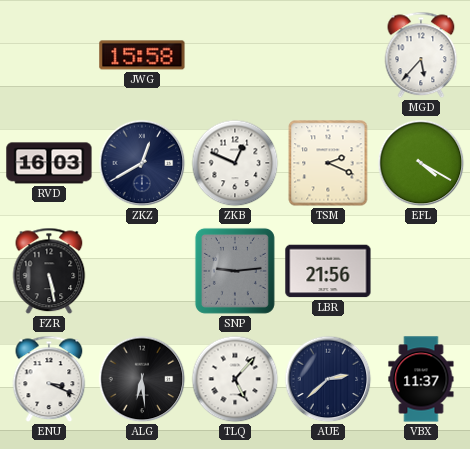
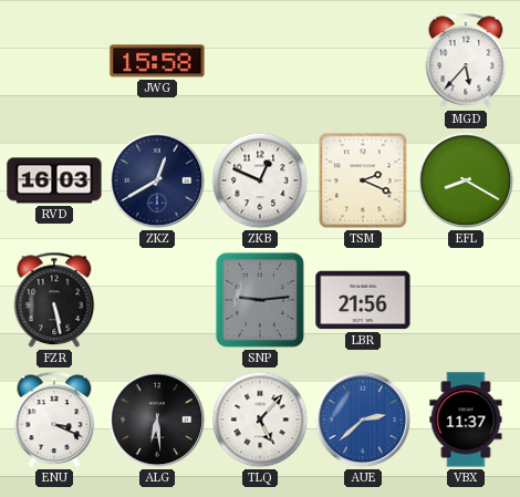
EFL: 4:20 -> 8:20
AUE dial: navy -> blue
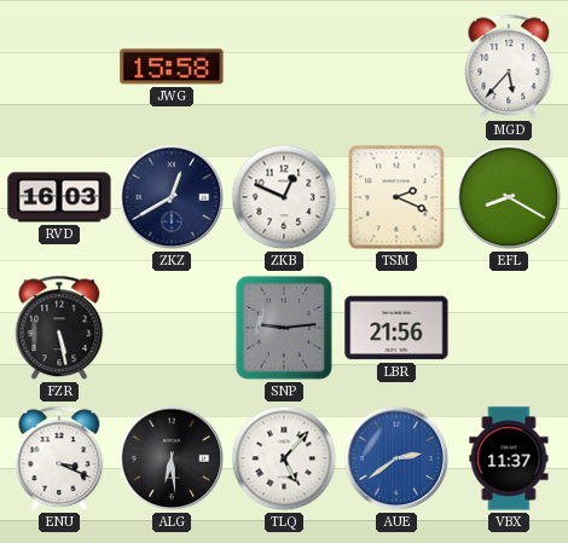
AUE: 2:38 -> 2:39
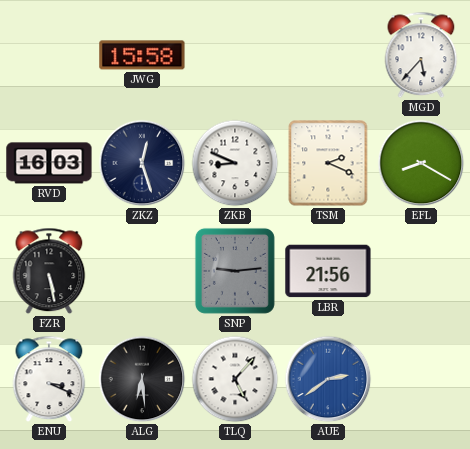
ZKZ: 12:40 -> 12:27
ZKB: 12:49 -> 8:49
VBX: 11:37 -> none
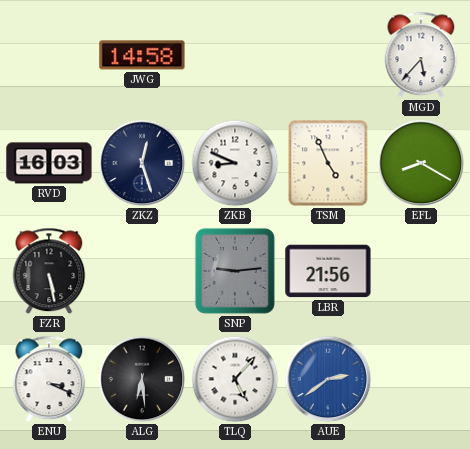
JWG: 15:58 -> 14:58
TSM: 2:19 -> 4:56
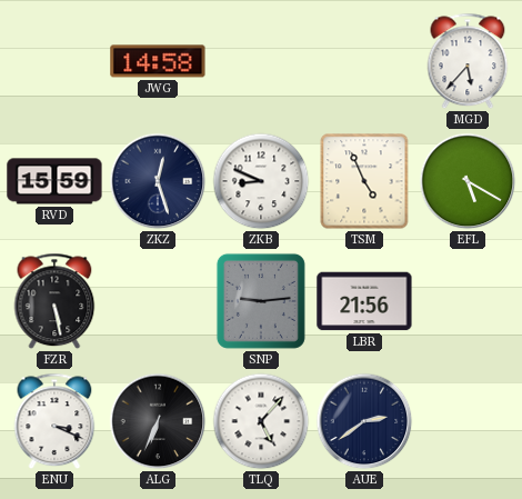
RVD: 16:03 -> 15:59
EFL: 8:20 -> 5:20
ALG: 6:29 -> 6:34
AUE dial: blue -> navy
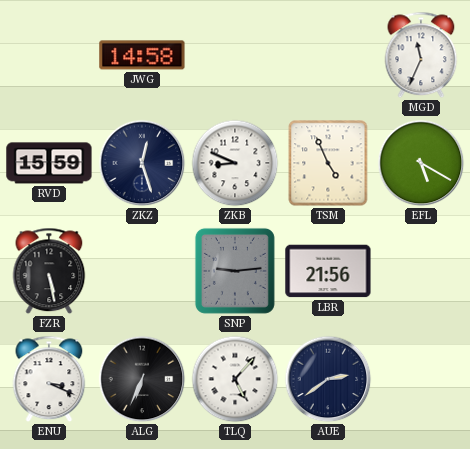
MGD: 5:37 -> 11:34
